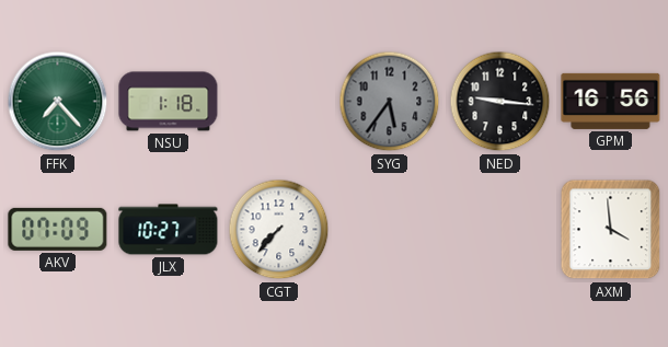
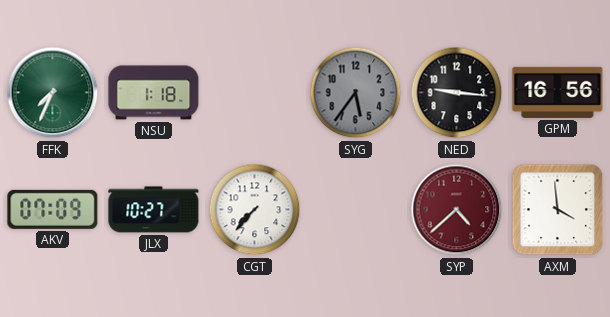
FFK: 7:23 -> 7:34
SYP: none -> 4:38
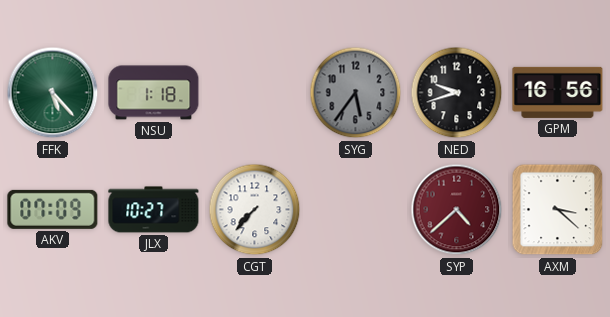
FFK: 7:34 -> 5:23
NED: 9:16 -> 9:42
AXM: 3:59 -> 3:22
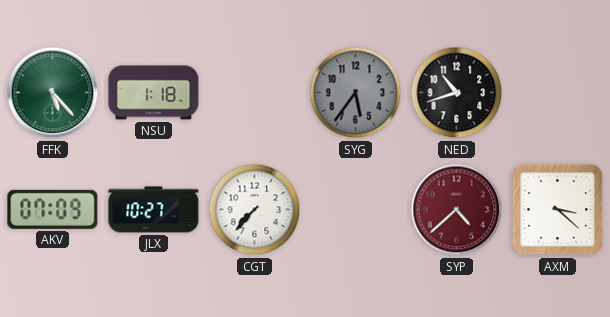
NED: 9:42 -> 10:42
GPM: 16:56 -> none
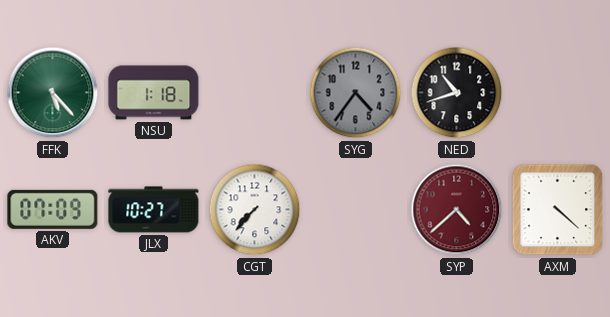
SYG: 5:36 -> 4:36
AXM: 3:22 -> 4:22
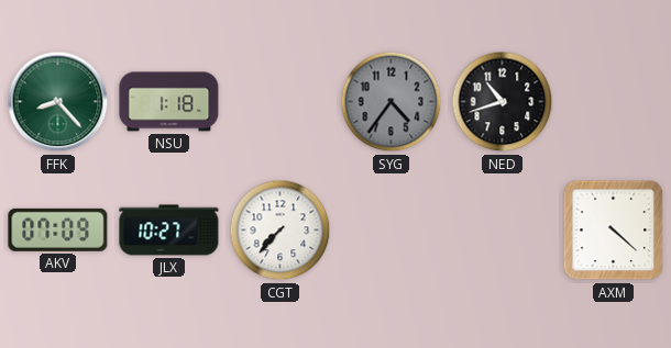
FFK: 5:23 -> 8:23
SYP: 4:38 -> none
